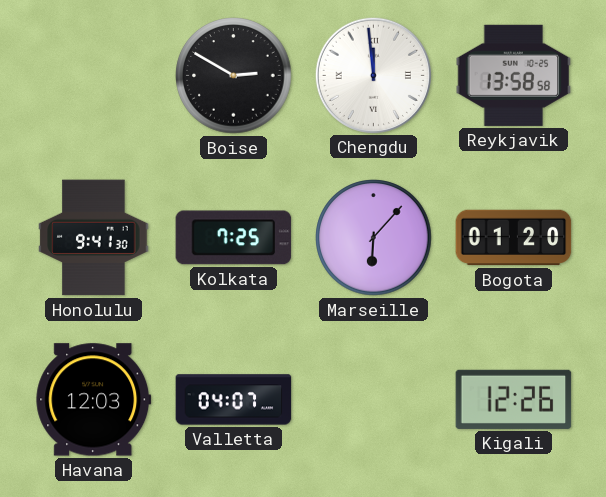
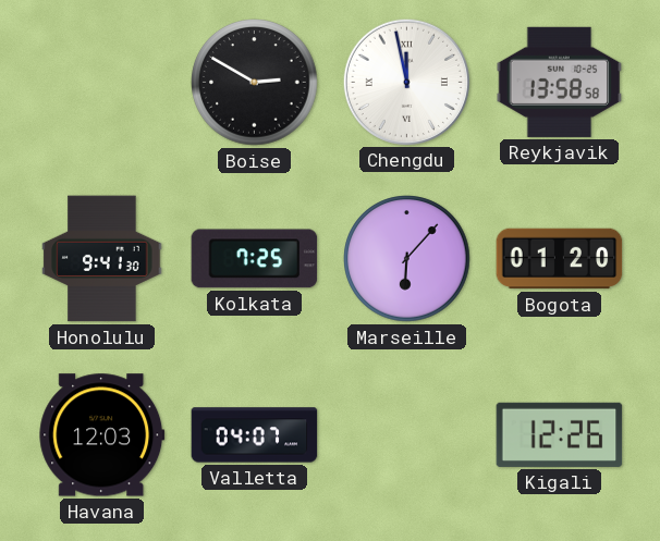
Chengdu: 11:59 -> 11:58
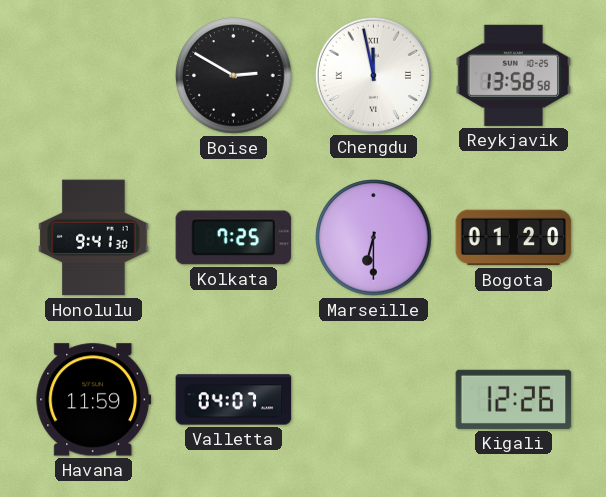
Marseille: 6:07 -> 6:30
Havana: 12:03 -> 11:59
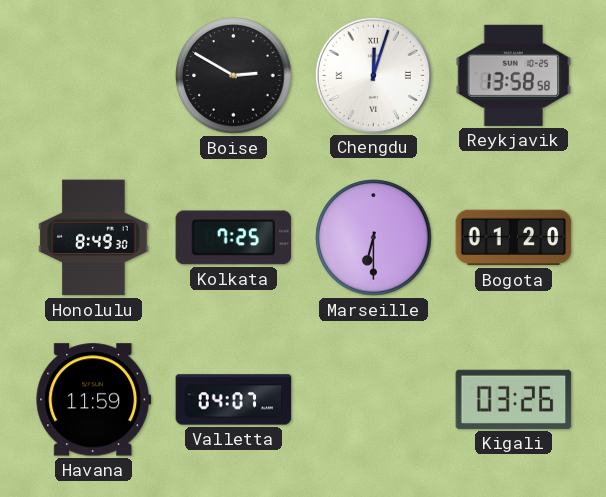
Chengdu: 11:58 -> 12:03
Honolulu: 9:41 -> 8:49
Kigali: 12:26 -> 03:26
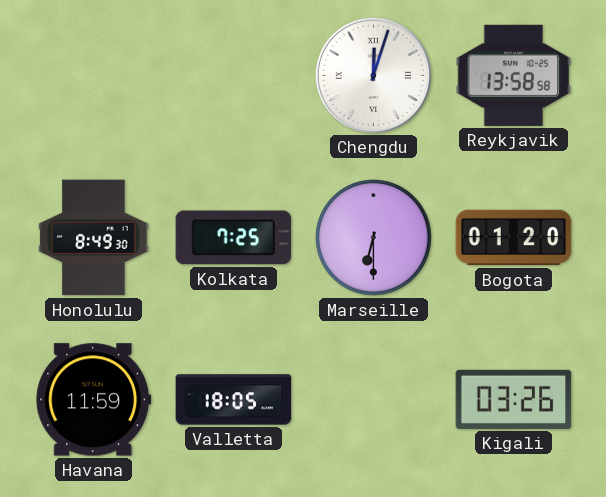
Boise: 2:50 -> none
Valletta: 04:07 -> 18:05
